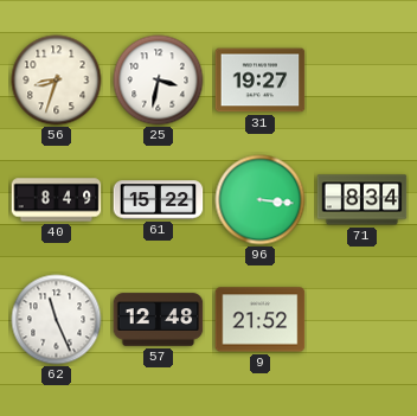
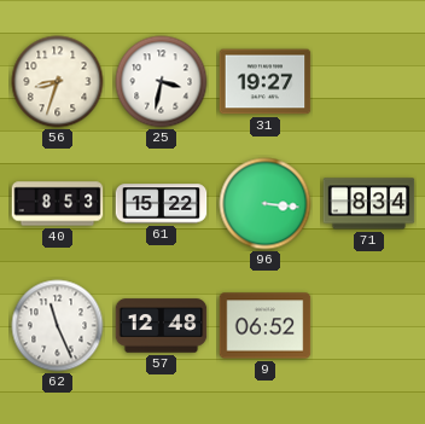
40: 8:49 -> 8:53
9: 21:52 -> 06:52
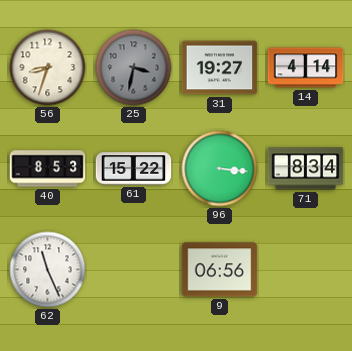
25 dial: white -> grey
14: none -> 4:14
57: 12:48 -> none
9: 06:52 -> 06:56
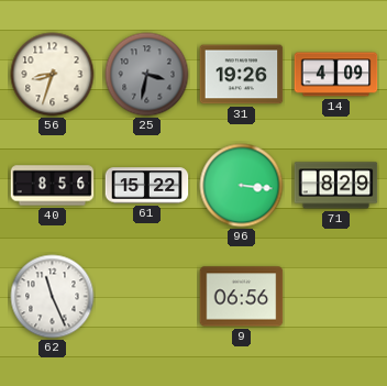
31: 19:27 -> 19:26
14: 4:14 -> 4:09
40: 8:53 -> 8:56
71: 8:34 -> 8:29
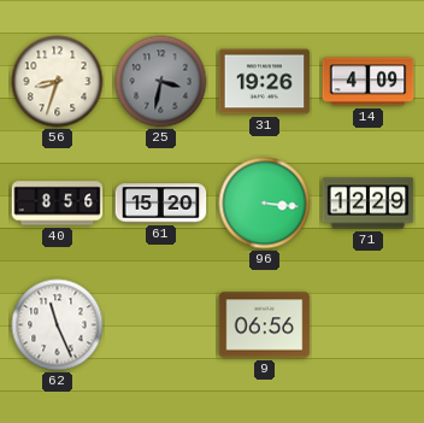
61: 15:22 -> 15:20
71: 8:29 -> 12:29
